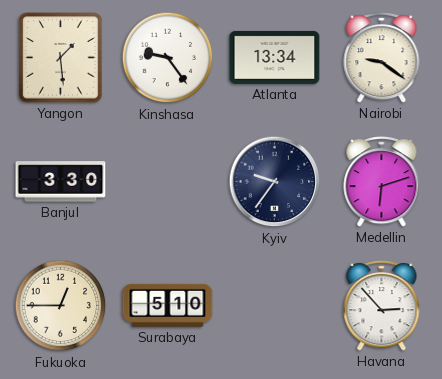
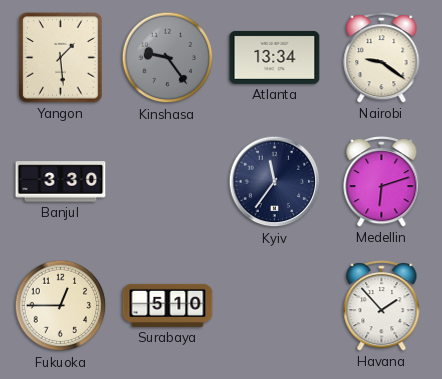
Kinshasa dial: white -> grey
Kyiv: 9:36 -> 11:36
Havana: 2:53 -> 1:53
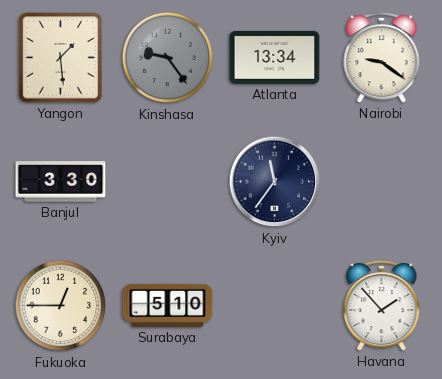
Medellin: 6:12 -> none
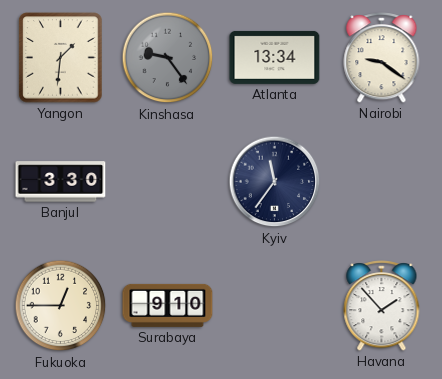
Yangon: 1:29 -> 1:31
Surabaya: 5:10 -> 9:10
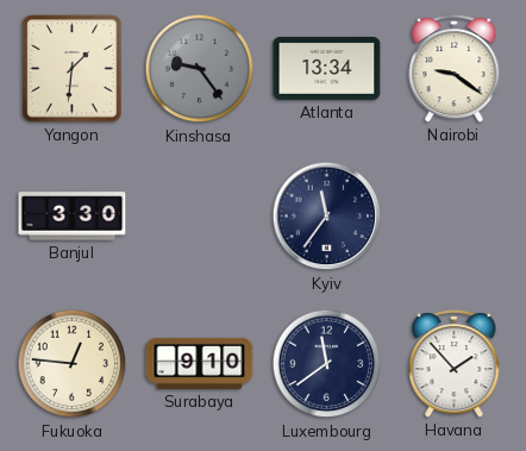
Fukuoka: 12:45 -> 12:46
Luxembourg: none -> 11:39
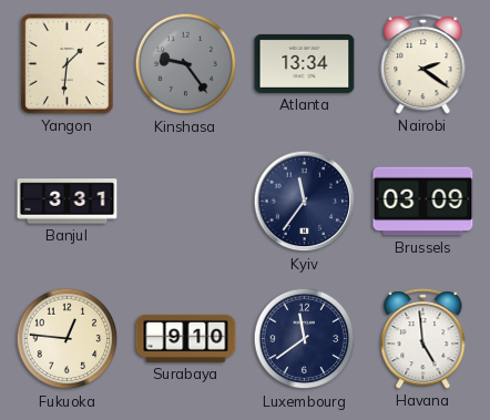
Nairobi: 9:21 -> 2:21
Banjul: 3:30 -> 3:31
Brussels: none -> 03:09
Havana: 1:53 -> 4:59
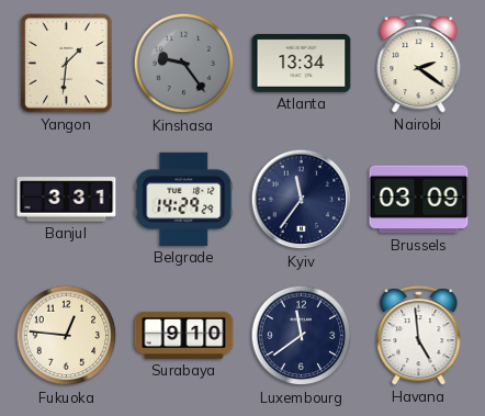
Belgrade: none -> 14:29
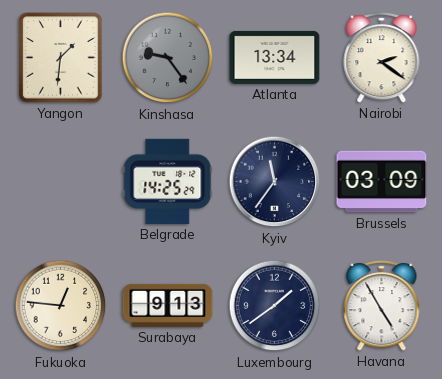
Banjul: 3:31 -> none
Belgrade: 14:29 -> 14:25
Surabaya: 9:10 -> 9:13
Luxembourg: 11:39 -> 1:39
Havana: 4:59 -> 4:55
